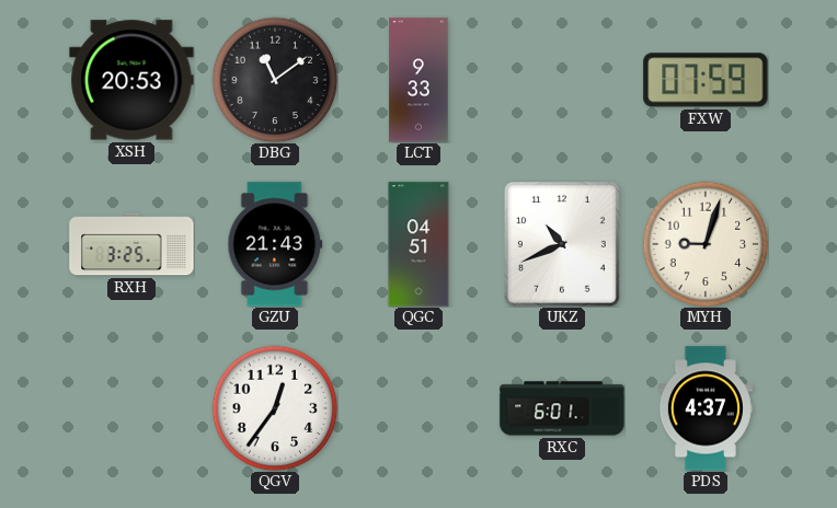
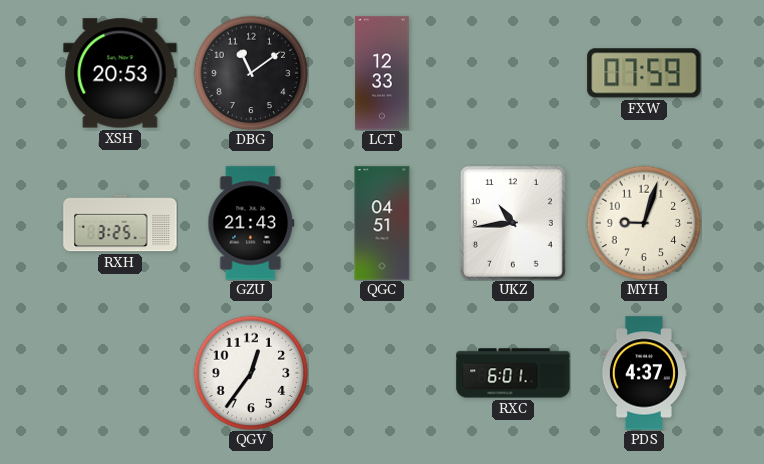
LCT: 9:33 -> 12:33
UKZ: 10:41 -> 10:44
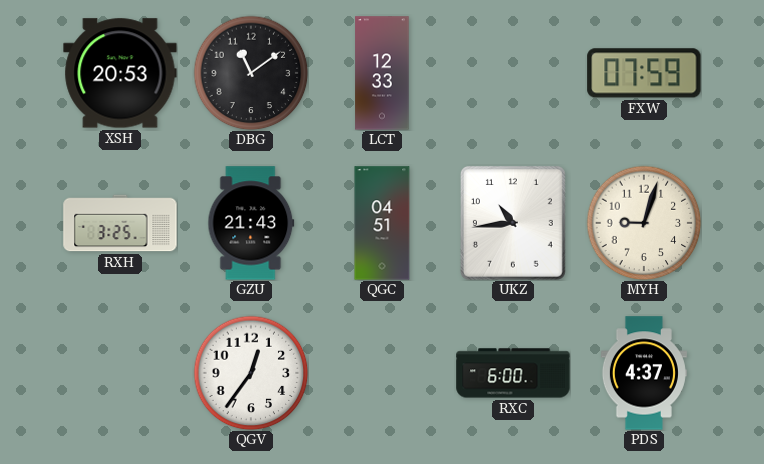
RXC: 6:01 -> 6:00
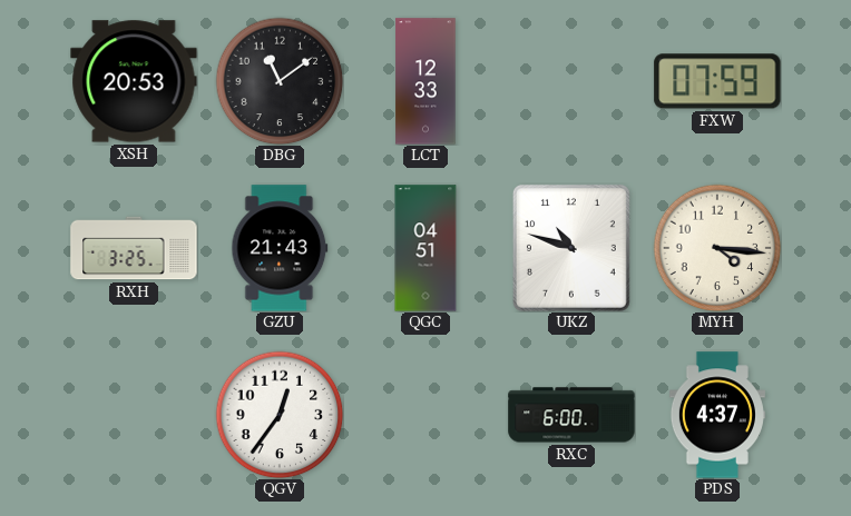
UKZ: 10:44 -> 10:48
MYH: 9:03 -> 4:16
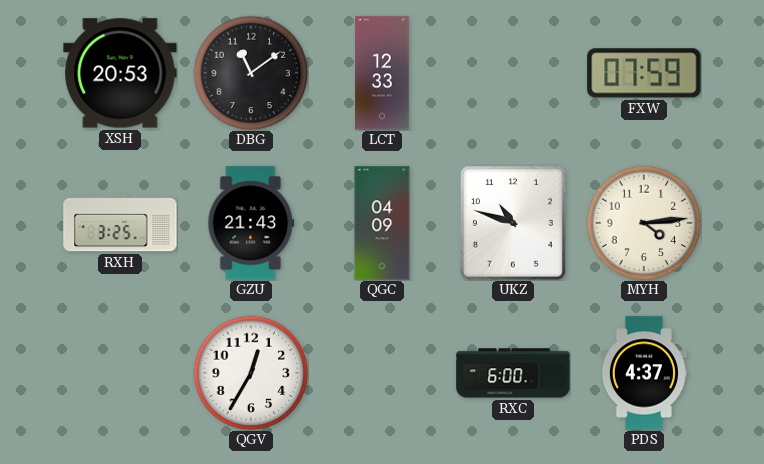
QGC: 04:51 -> 04:09
MYH: 4:16 -> 4:14
QGV: 12:36 -> 12:35
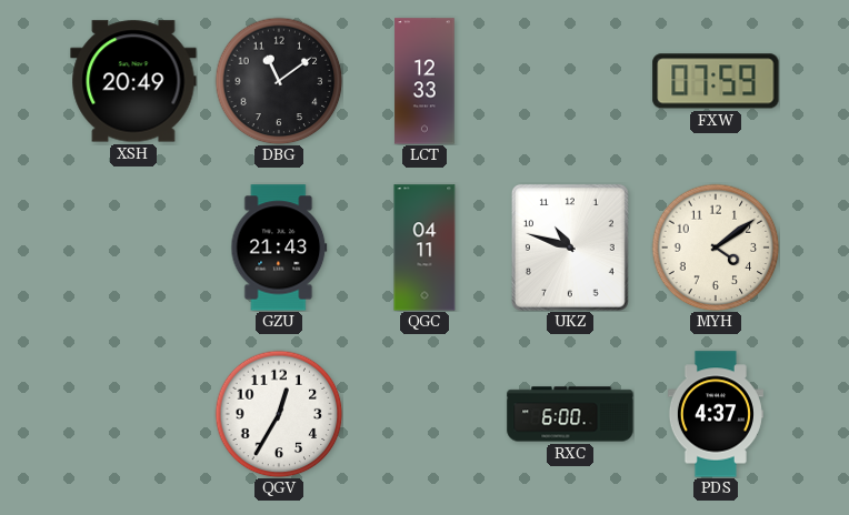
XSH: 20:53 -> 20:49
RXH: 3:25 -> none
QGC: 04:09 -> 04:11
MYH: 4:14 -> 4:09
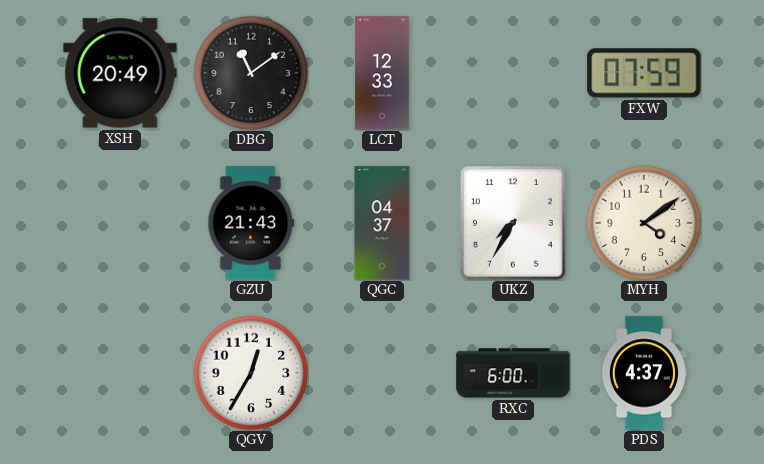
QGC: 04:11 -> 04:37
UKZ: 10:48 -> 7:35
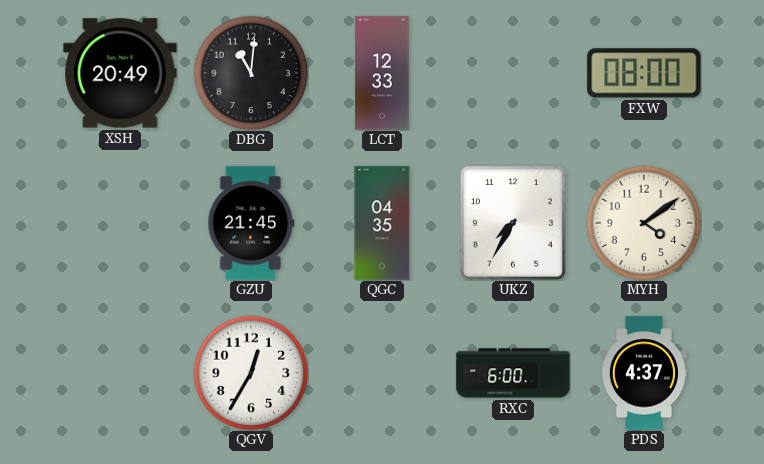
DBG: 11:09 -> 11:01
FXW: 07:59 -> 08:00
GZU: 21:43 -> 21:45
QGC: 04:37 -> 04:35
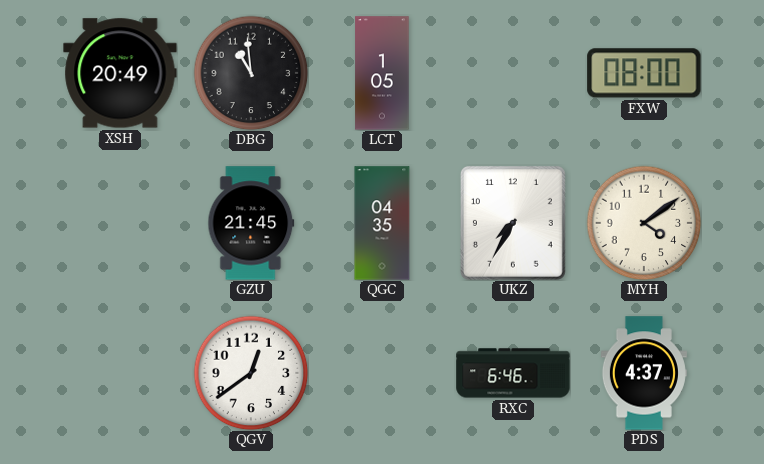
DBG: 11:01 -> 10:59
LCT: 12:33 -> 1:05
QGV: 12:35 -> 12:39
RXC: 6:00 -> 6:46
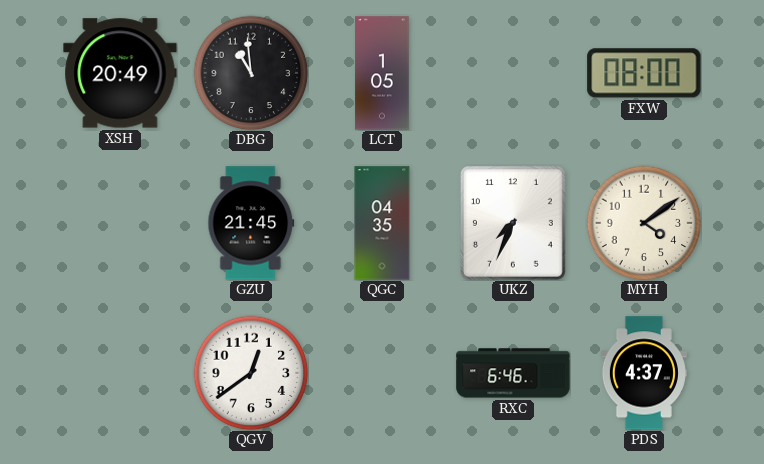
UKZ: 7:35 -> 7:34
